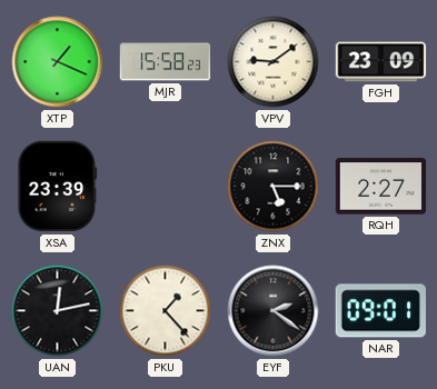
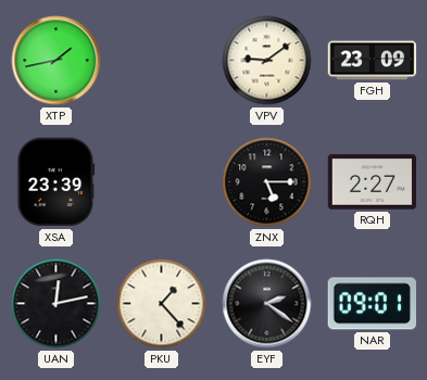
XTP: 1:19 -> 1:43
MJR: 15:58 -> none
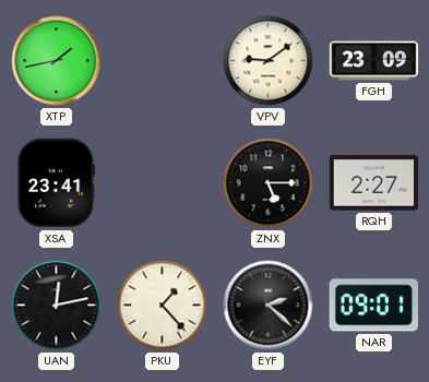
XSA: 23:39 -> 23:41
EYF: 2:21 -> 2:22
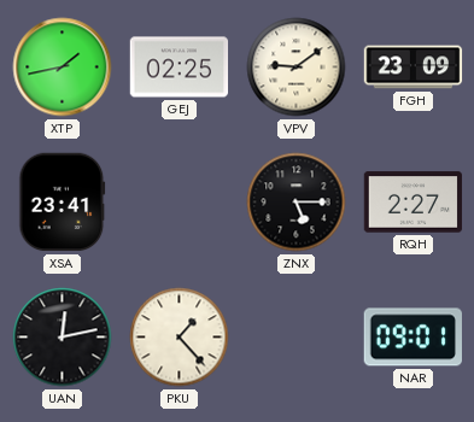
GEJ: none -> 02:25
EYF: 2:22 -> none
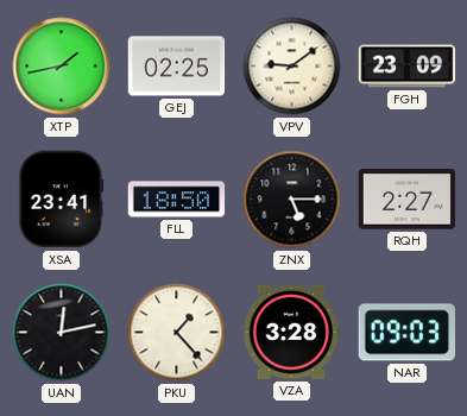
FLL: none -> 18:50
VZA: none -> 3:28
NAR: 09:01 -> 09:03
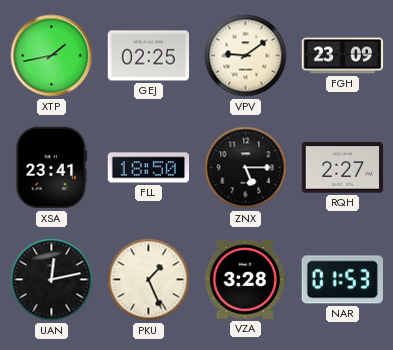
PKU: 1:23 -> 1:26
NAR: 09:03 -> 01:53
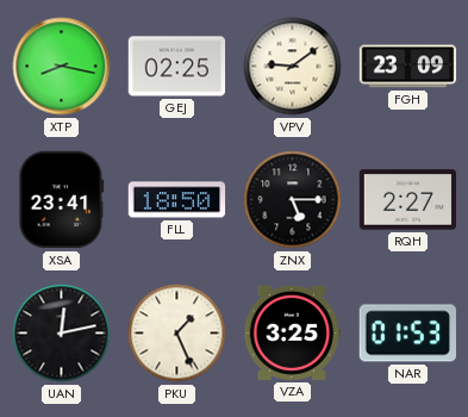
XTP: 1:43 -> 8:17
VZA: 3:28 -> 3:25
